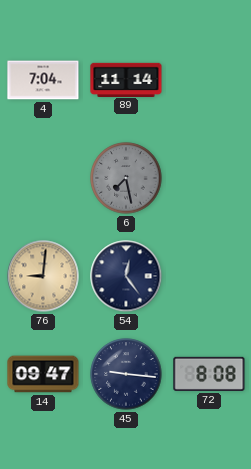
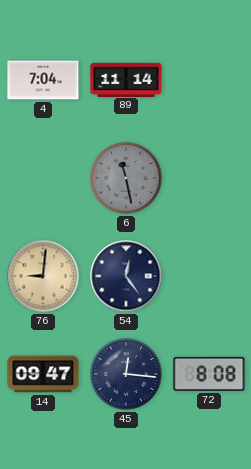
6: 7:28 -> 11:28
45: 9:16 -> 12:16
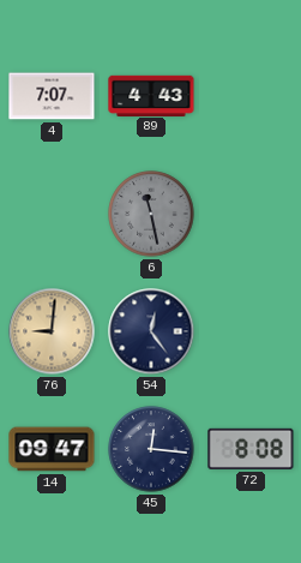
4: 7:04 -> 7:07
89: 11:14 -> 4:43
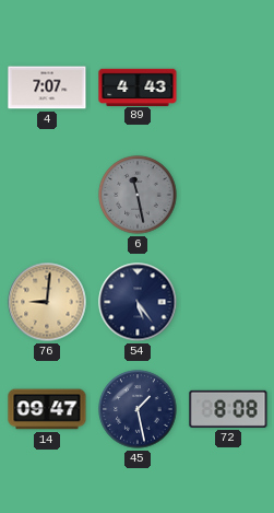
54: 12:24 -> 5:24
45: 12:16 -> 1:28
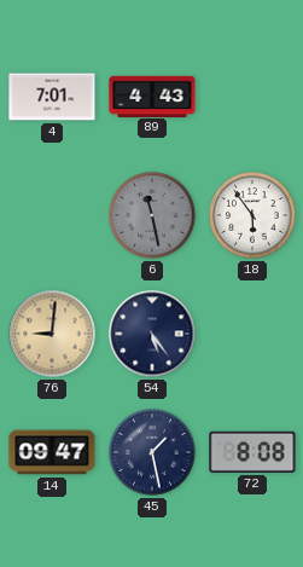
4: 7:07 -> 7:01
18: none -> 5:54
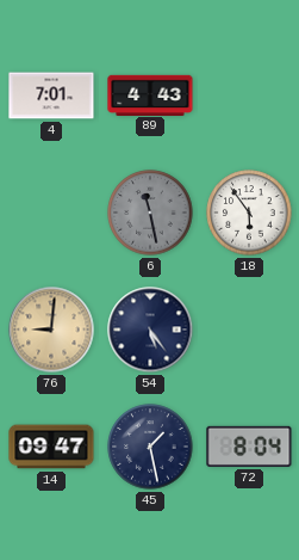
72: 8:08 -> 8:04
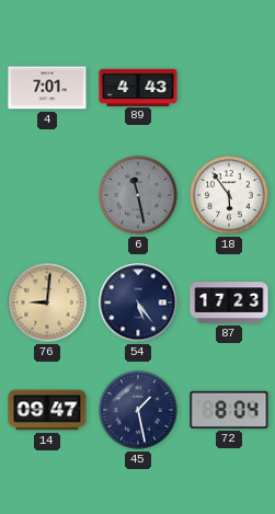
87: none -> 17:23
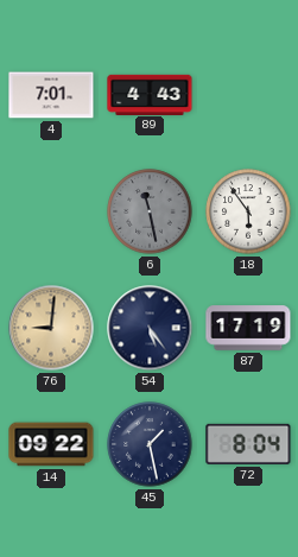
87: 17:23 -> 17:19
14: 09:47 -> 09:22
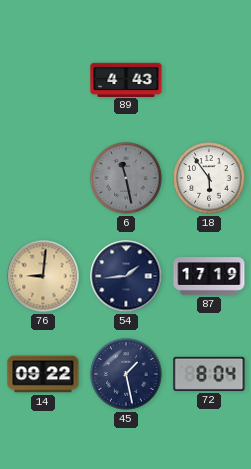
4: 7:01 -> none
54: 5:24 -> 1:44
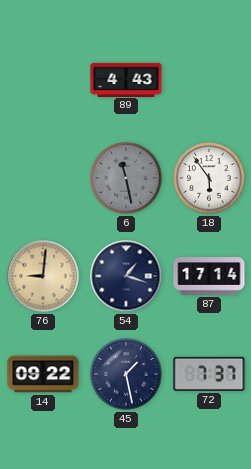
54: 1:44 -> 1:18
87: 17:19 -> 17:14
72: 8:04 -> 7:37
